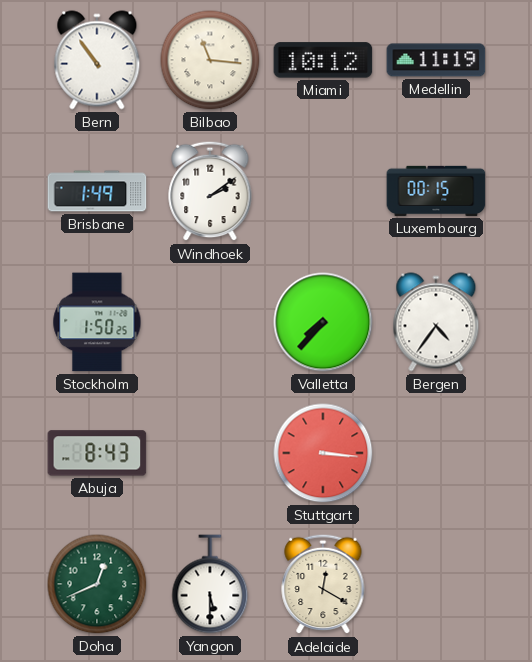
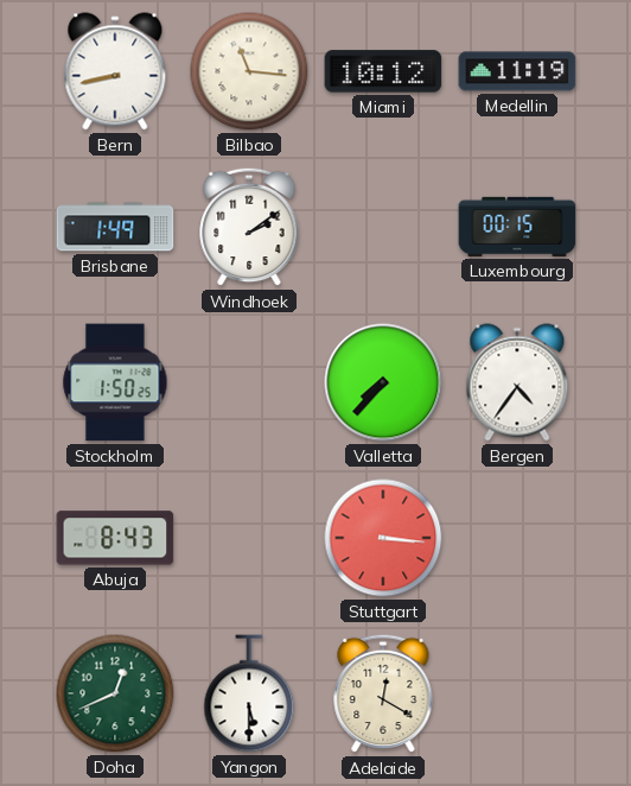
Bern: 10:54 -> 8:43
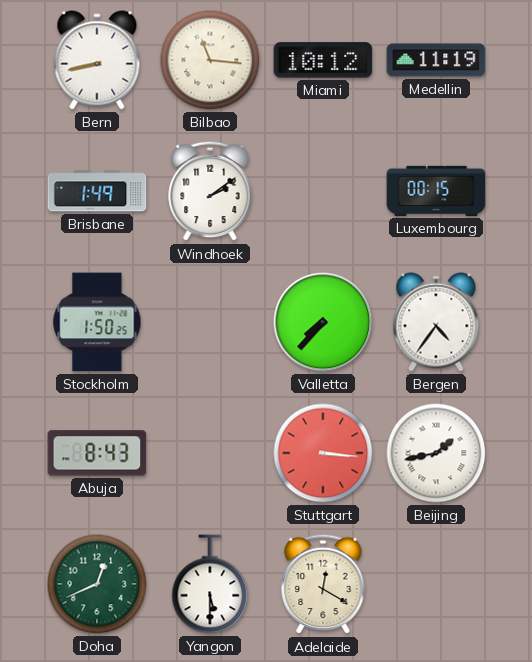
Beijing: none -> 1:43
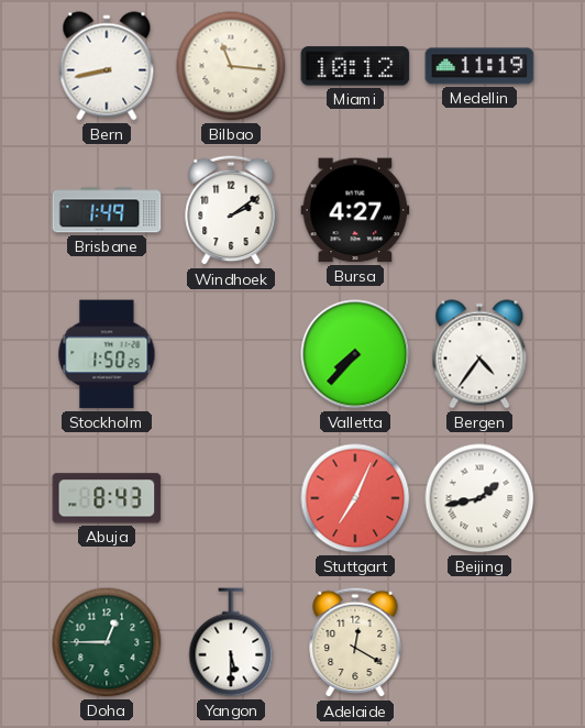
Bursa: none -> 4:27
Luxembourg: 00:15 -> none
Stuttgart: 3:16 -> 7:04
Doha: 12:41 -> 12:45
